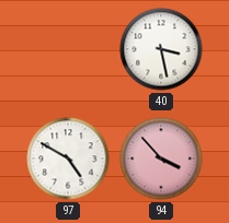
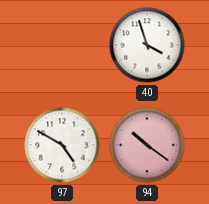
40: 3:28 -> 3:57
94: 3:53 -> 10:21
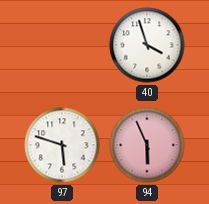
97: 4:50 -> 5:48
94: 10:21 -> 5:56
